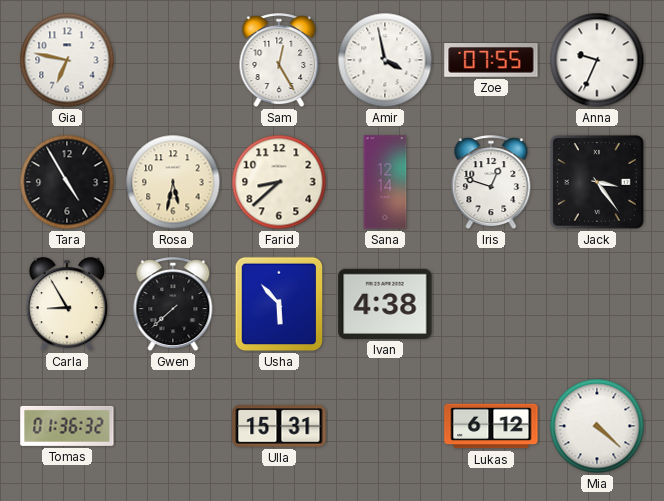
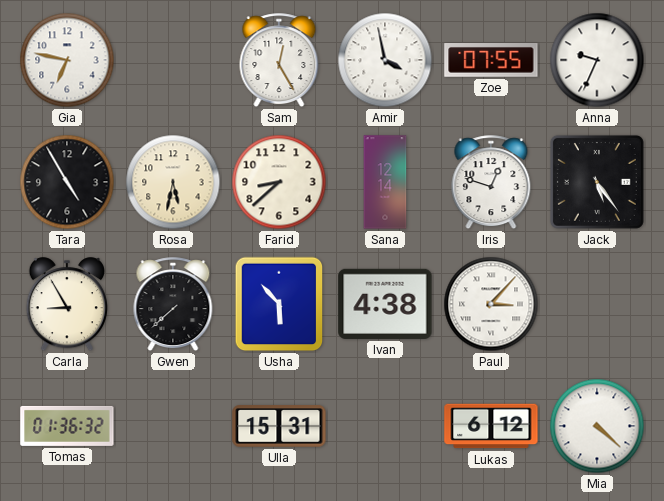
Jack: 3:24 -> 5:24
Paul: none -> 3:07
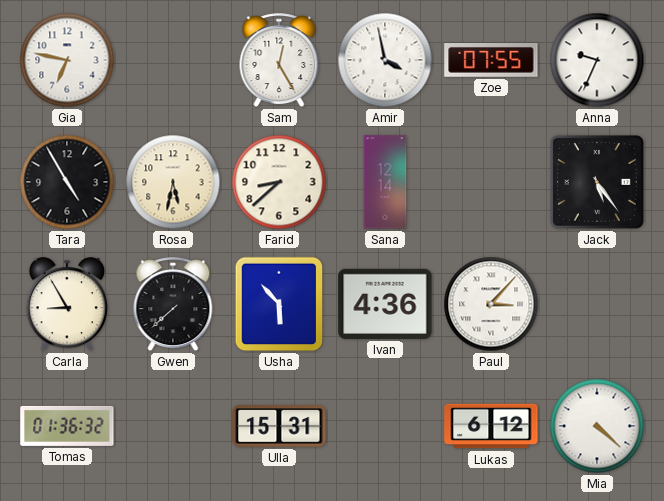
Iris: 12:48 -> none
Ivan: 4:38 -> 4:36
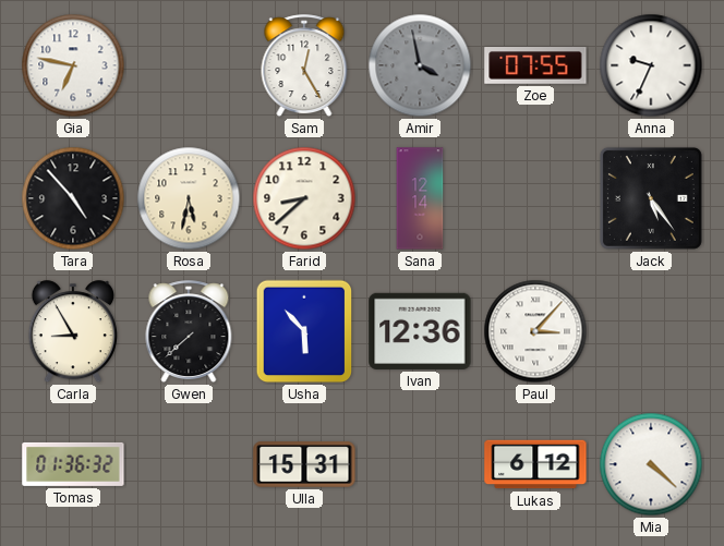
Amir dial: white -> grey
Tara: 4:55 -> 4:53
Ivan: 4:36 -> 12:36
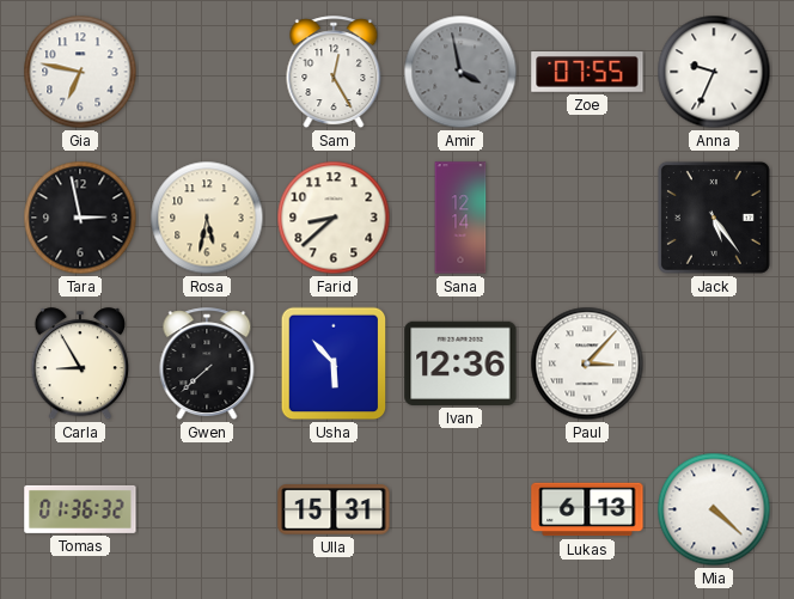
Tara: 4:53 -> 2:58
Lukas: 6:12 -> 6:13
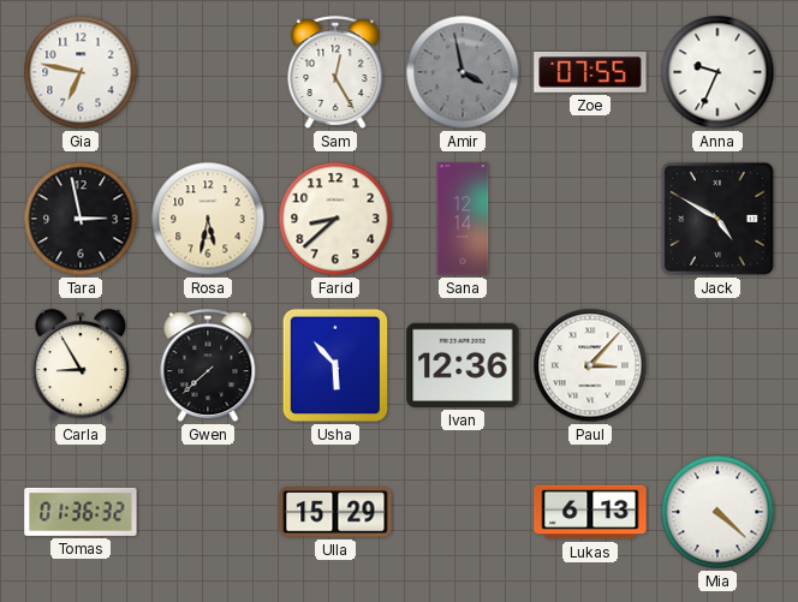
Jack: 5:24 -> 4:50
Ulla: 15:31 -> 15:29
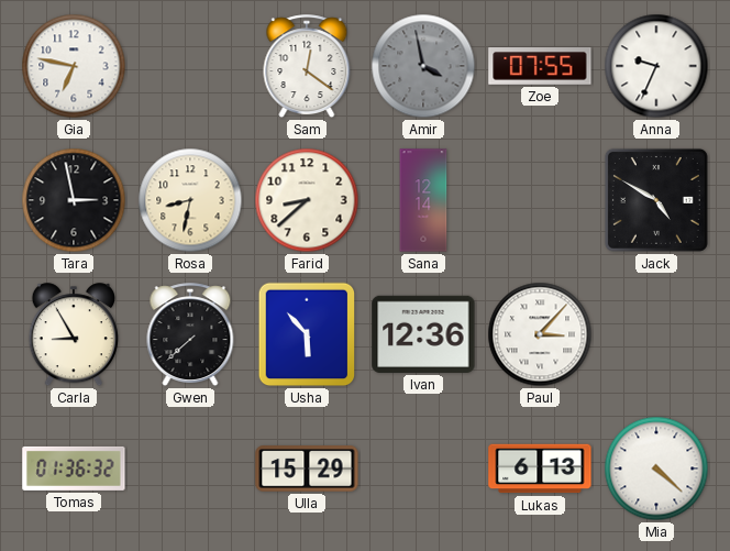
Sam: 12:25 -> 12:21
Rosa: 5:32 -> 8:32
